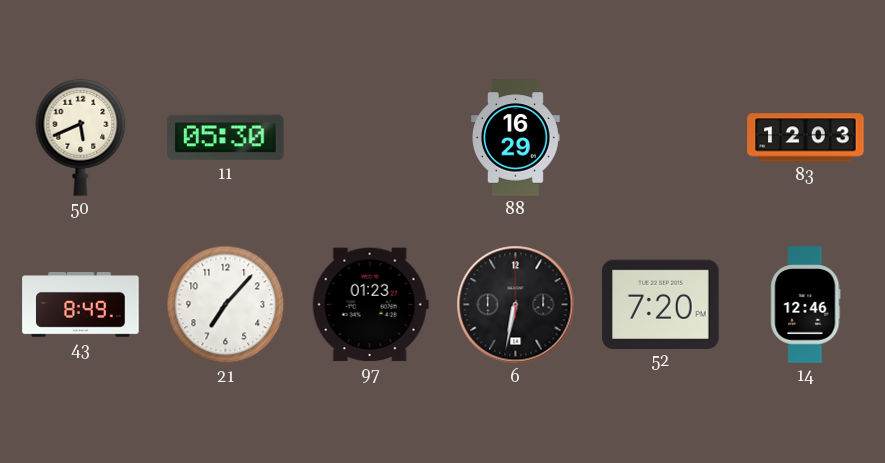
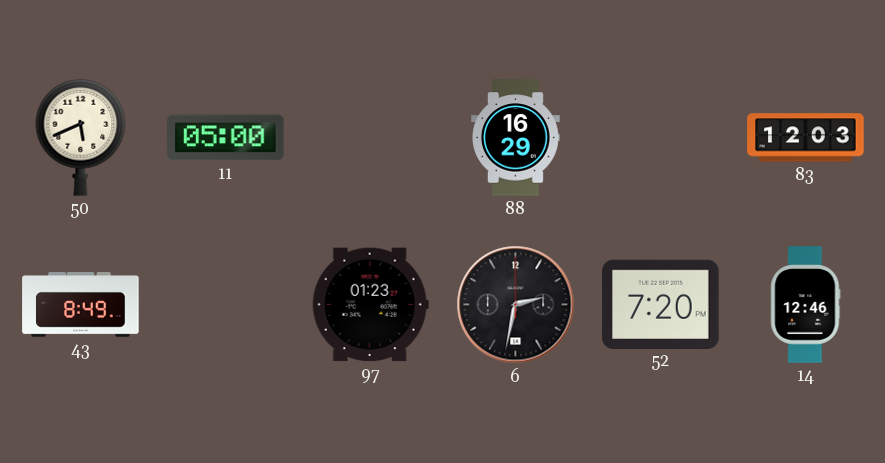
11: 05:30 -> 05:00
21: 7:07 -> none
6: 6:32 -> 2:32
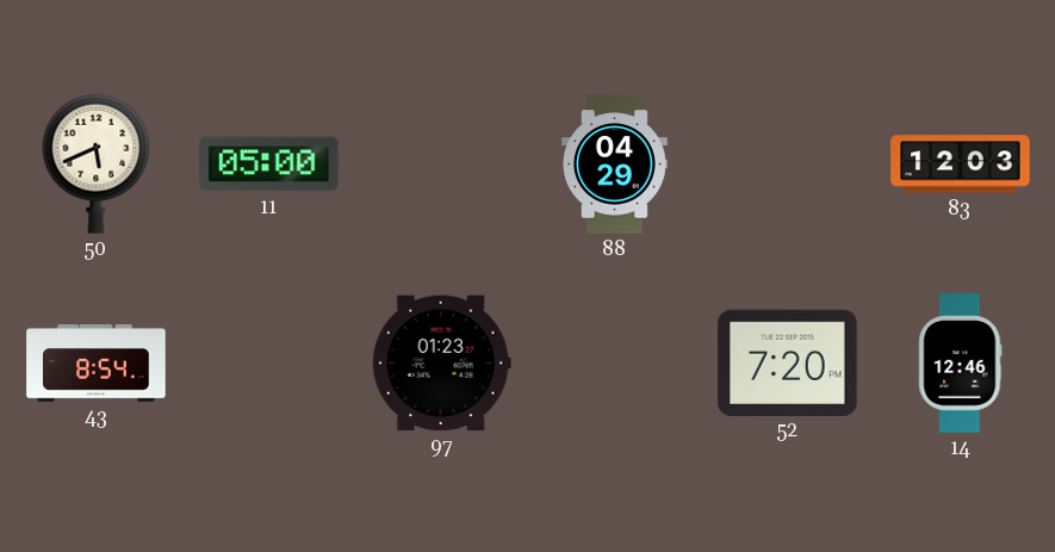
88: 16:29 -> 04:29
43: 8:49 -> 8:54
6: 2:32 -> none
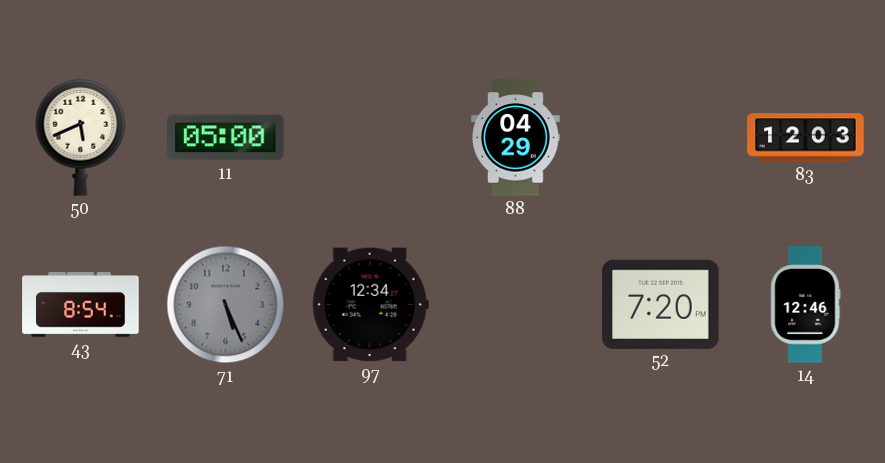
71: none -> 5:26
97: 01:23 -> 12:34
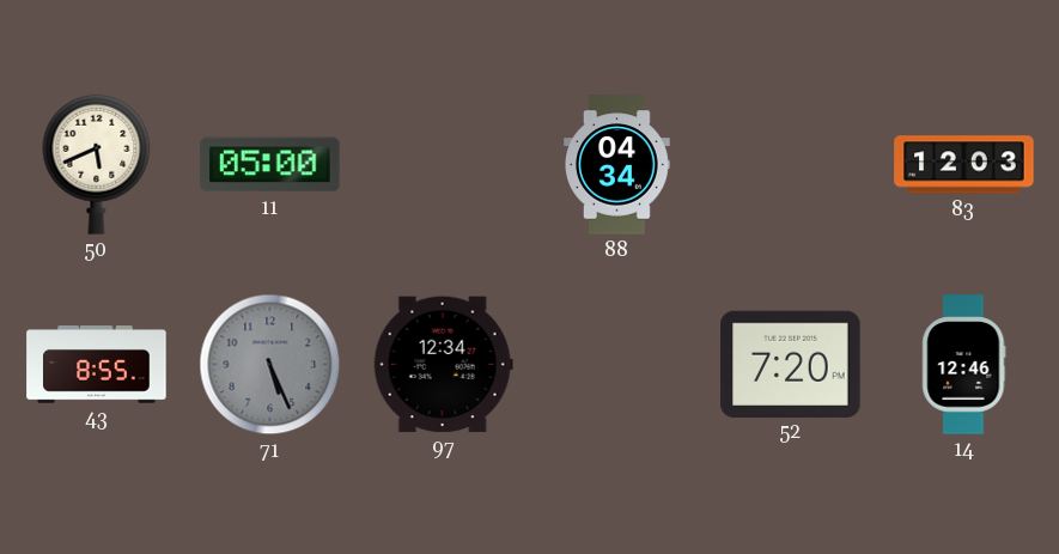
88: 04:29 -> 04:34
43: 8:54 -> 8:55
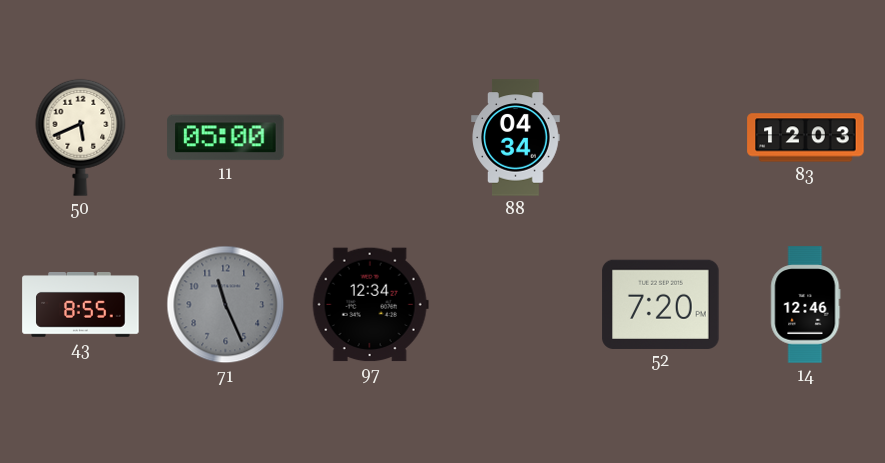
71: 5:26 -> 11:26
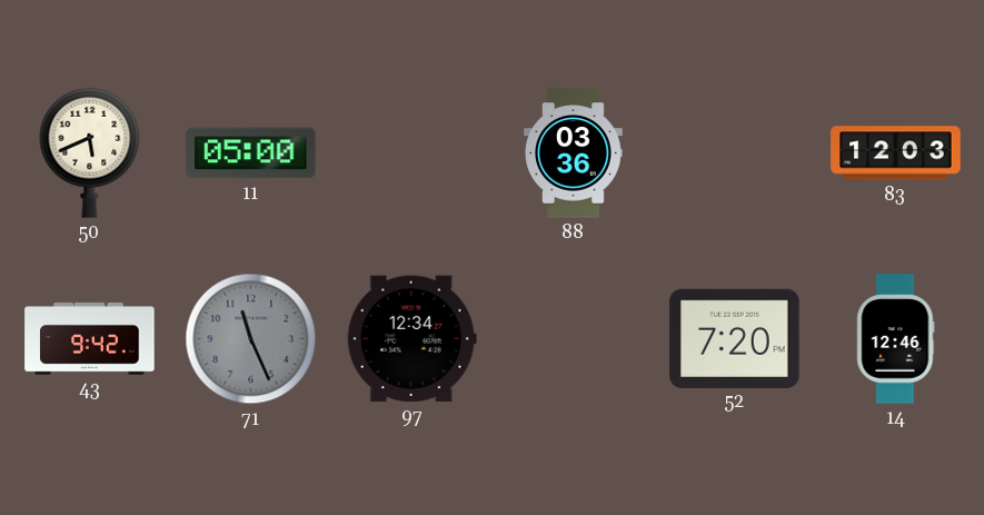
88: 04:34 -> 03:36
43: 8:55 -> 9:42
